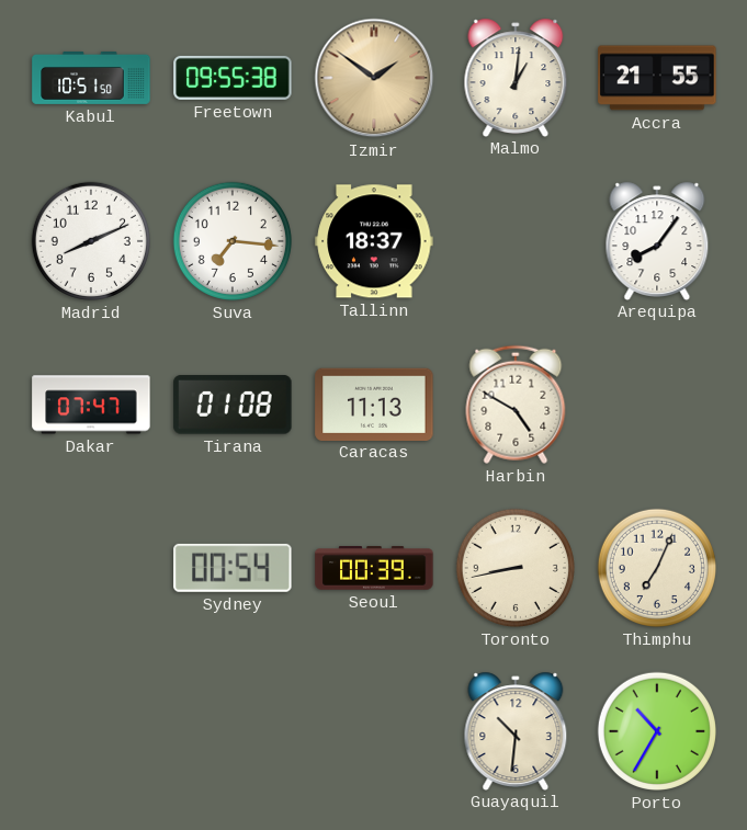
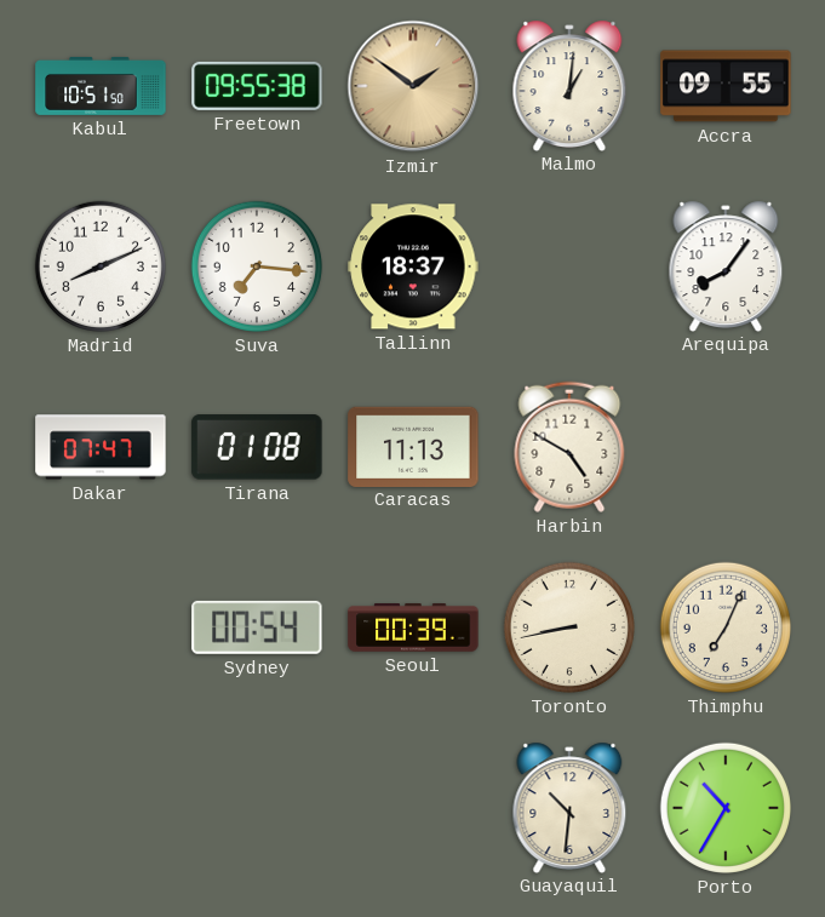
Accra: 21:55 -> 09:55
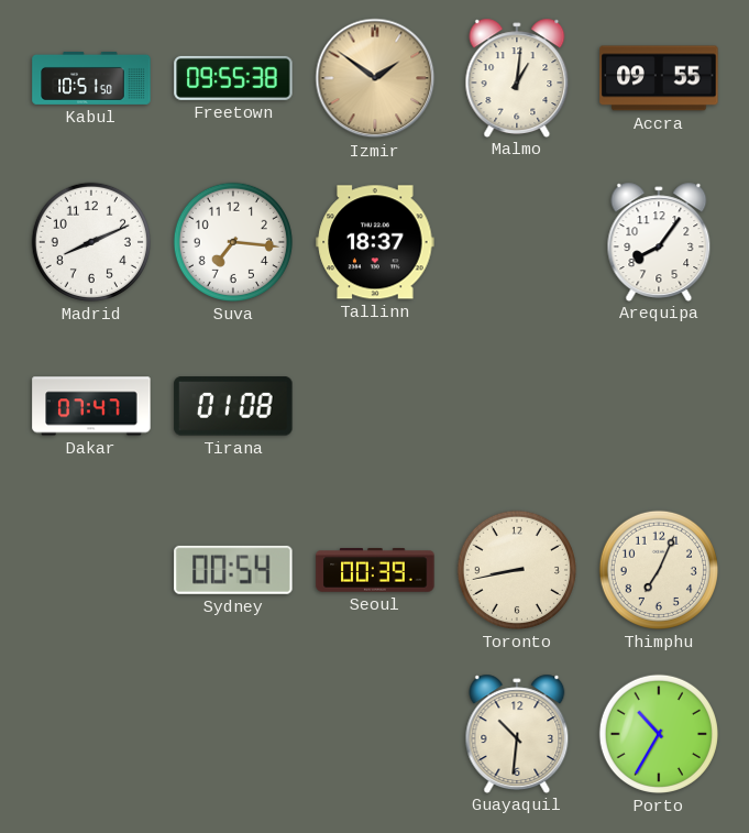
Caracas: 11:13 -> none
Harbin: 4:50 -> none
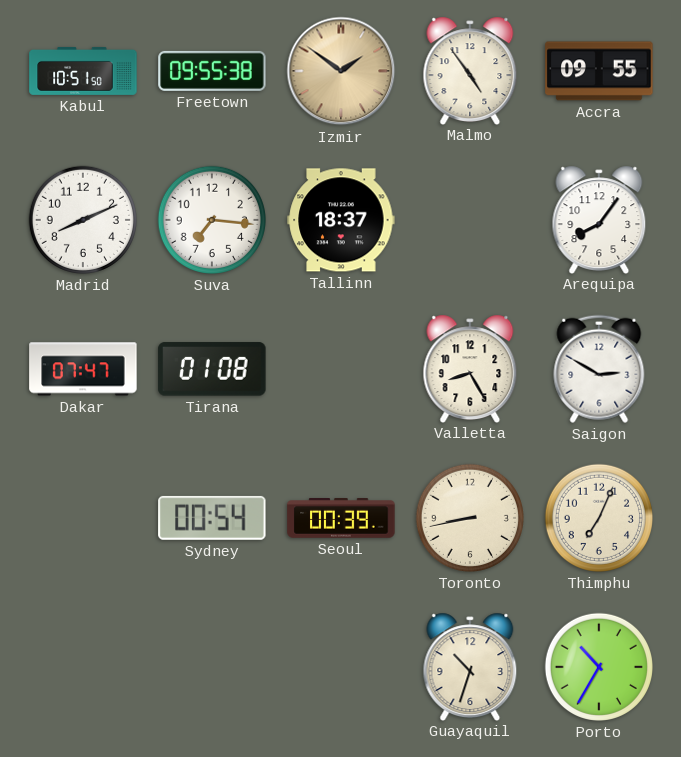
Malmo: 1:01 -> 4:54
Valletta: none -> 8:25
Saigon: none -> 2:50
Guayaquil: 10:31 -> 10:33
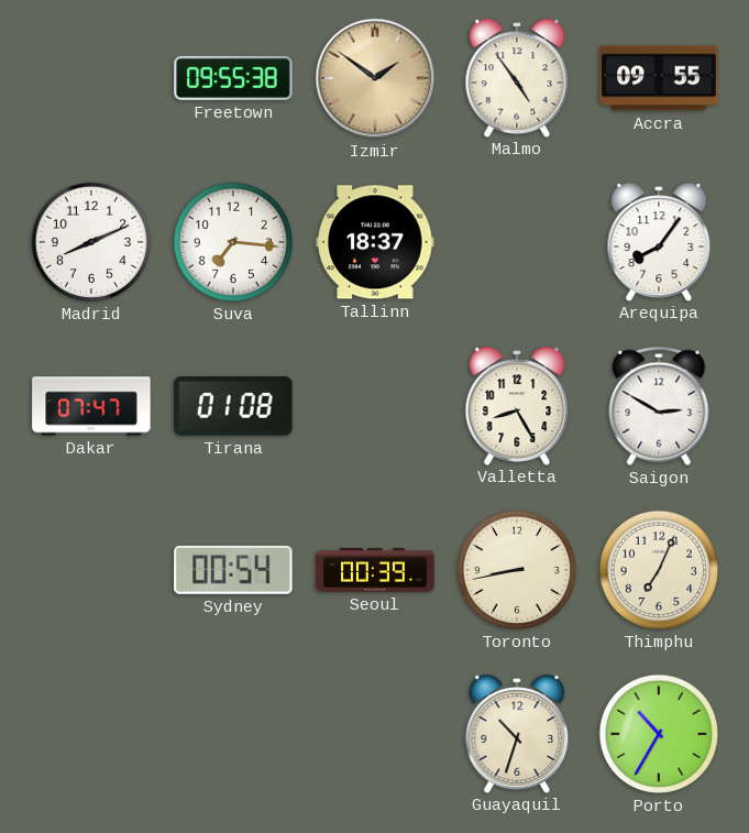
Kabul: 10:51 -> none
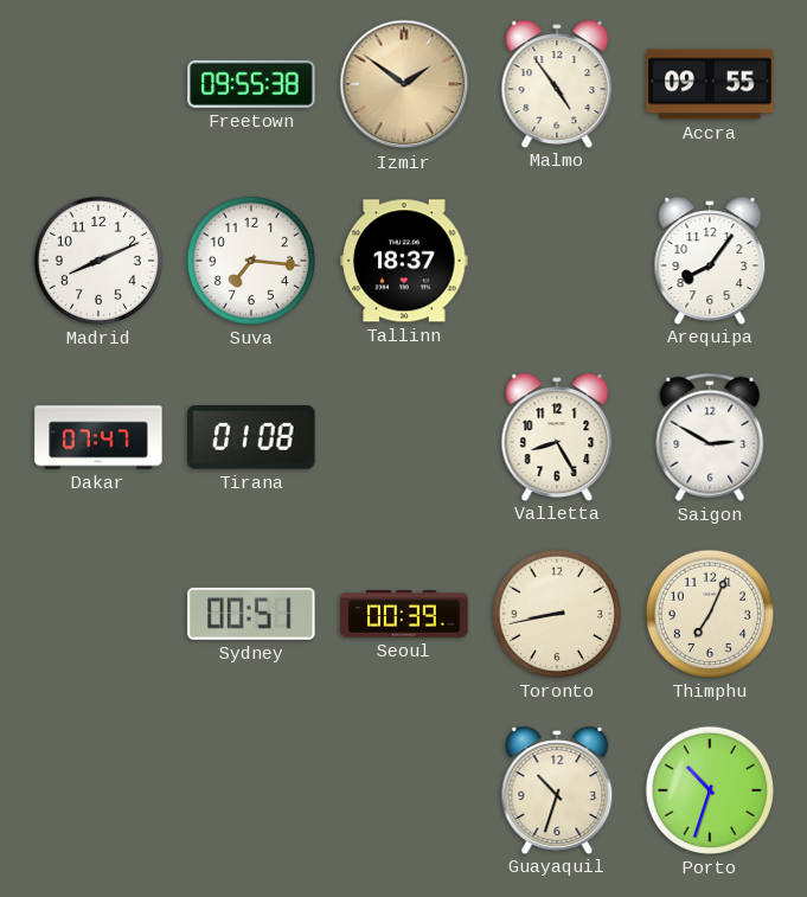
Sydney: 00:54 -> 00:51
Porto: 10:35 -> 10:33
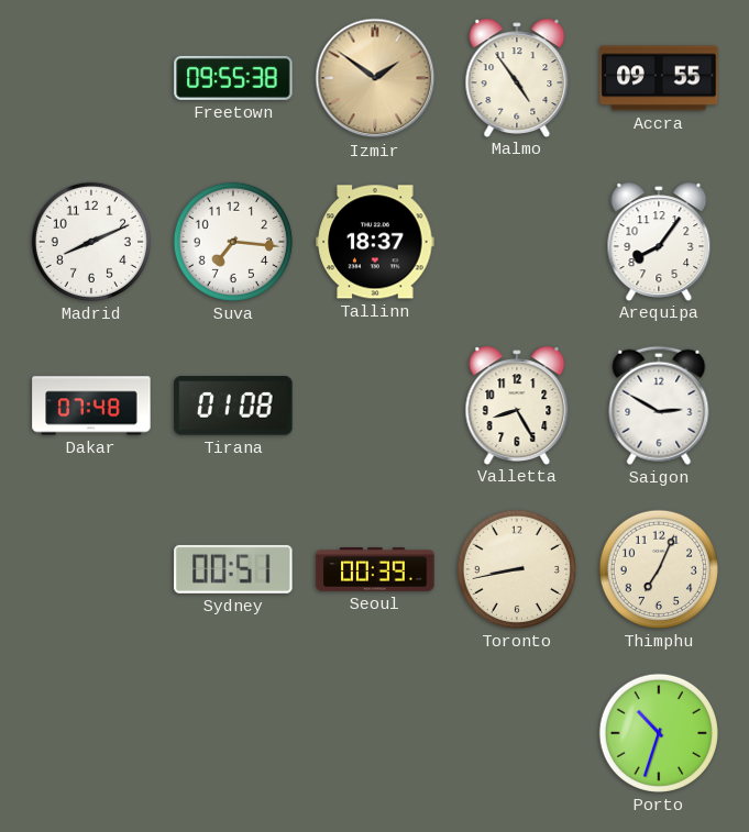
Dakar: 07:47 -> 07:48
Guayaquil: 10:33 -> none
